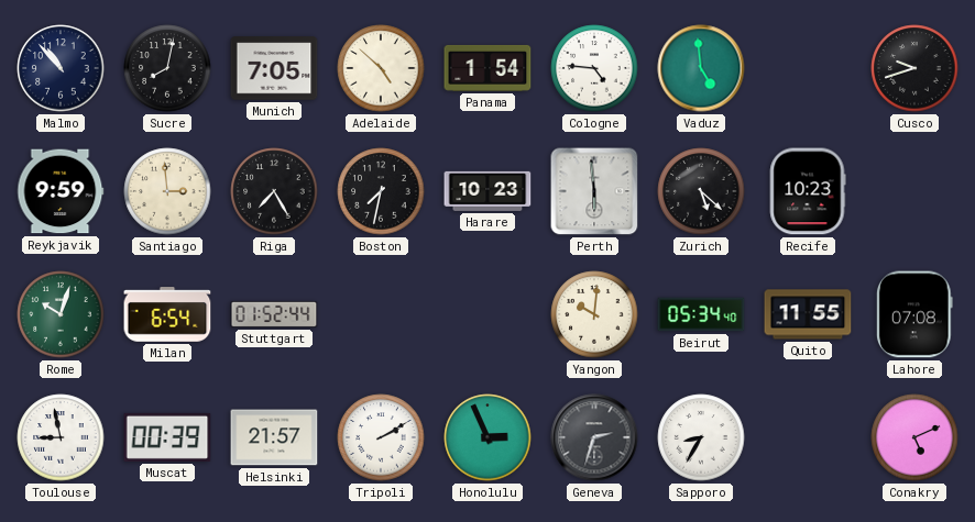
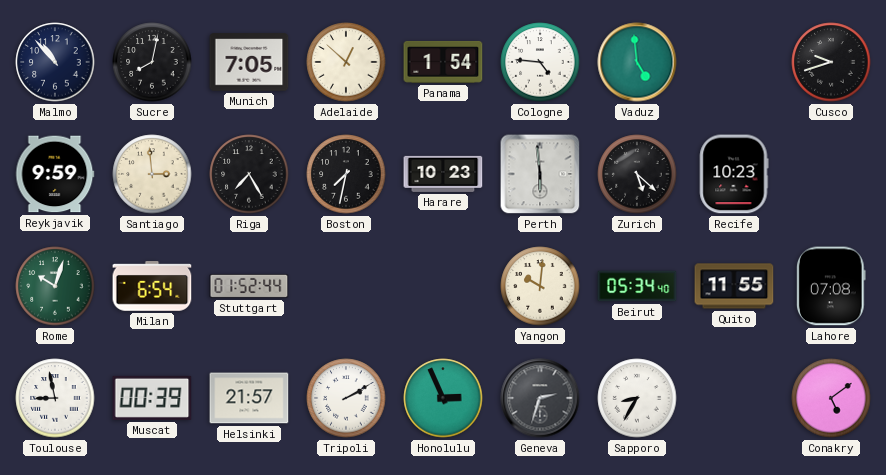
Adelaide: 4:52 -> 12:52
Conakry: 5:11 -> 5:09
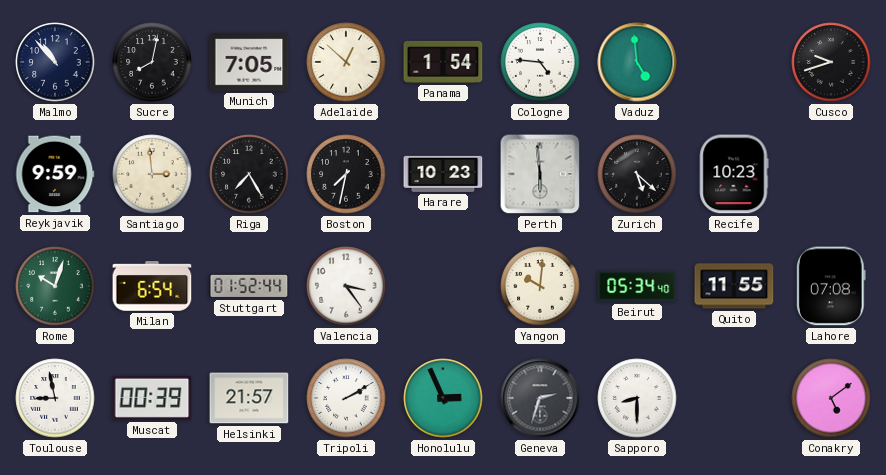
Valencia: none -> 3:24
Sapporo: 8:35 -> 8:30
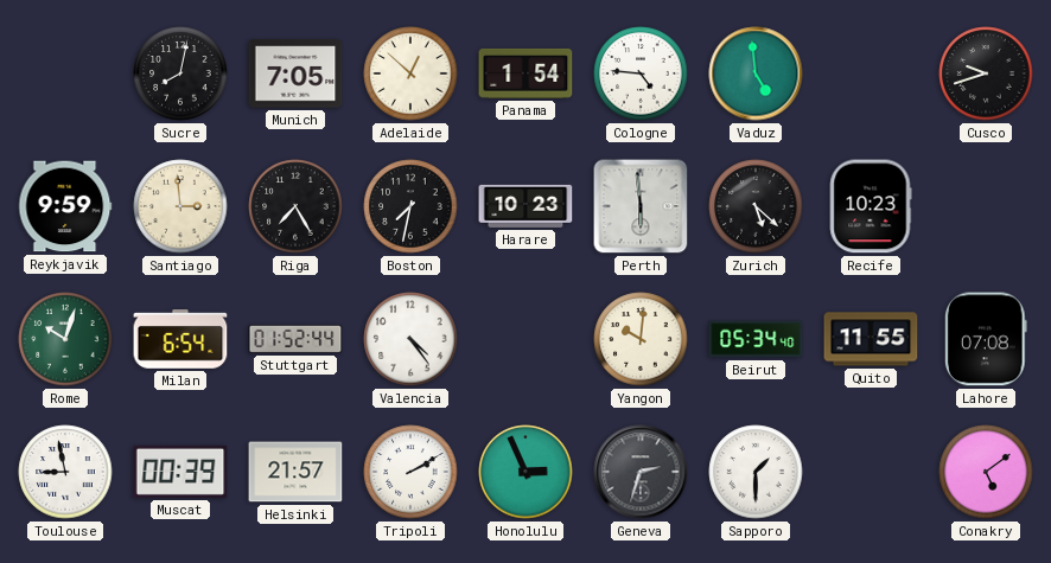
Malmo: 10:53 -> none
Valencia: 3:24 -> 4:24
Sapporo: 8:30 -> 1:30
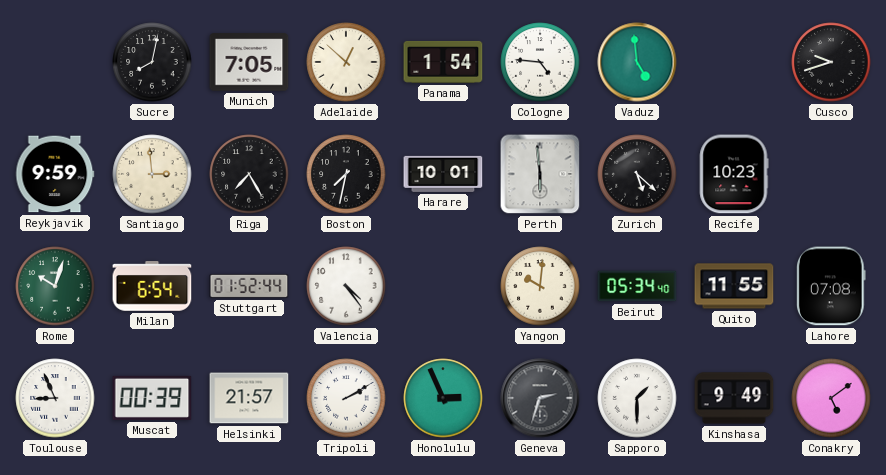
Harare: 10:23 -> 10:01
Toulouse: 8:58 -> 8:56
Kinshasa: none -> 9:49
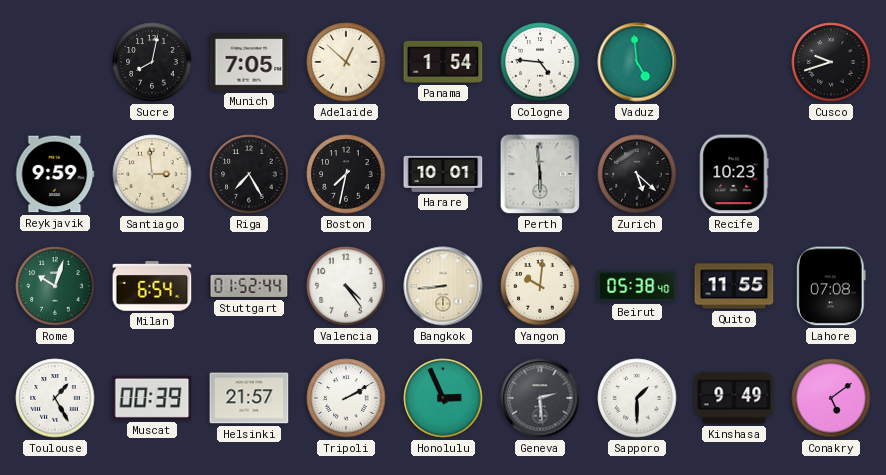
Bangkok: none -> 8:44
Beirut: 05:34 -> 05:38
Toulouse: 8:56 -> 1:25
Geneva: 2:33 -> 2:29
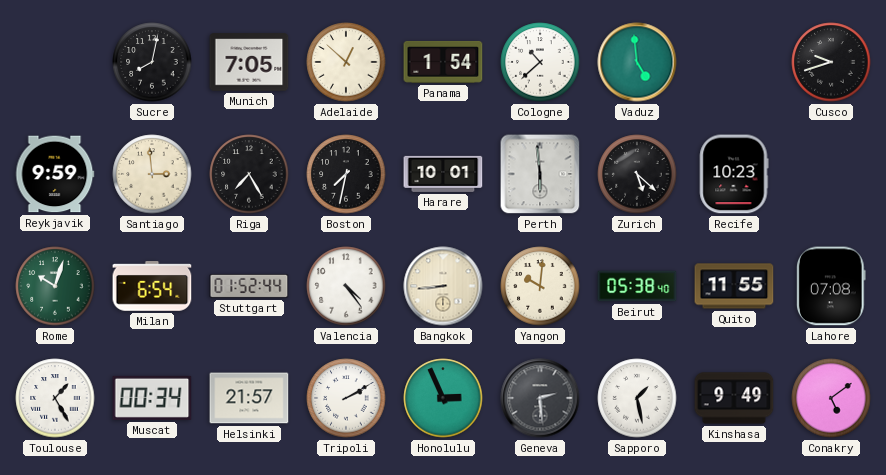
Cologne: 4:46 -> 10:38
Muscat: 00:39 -> 00:34
Sapporo: 1:30 -> 1:28
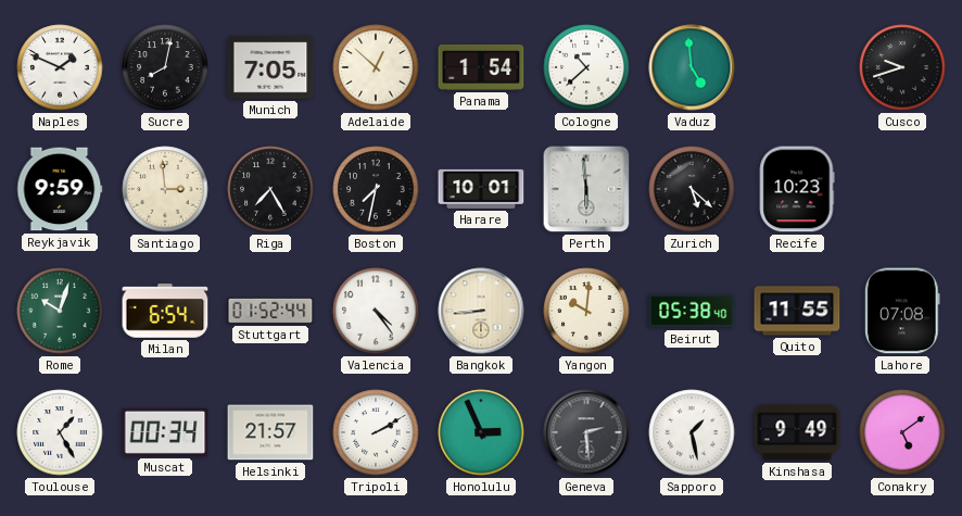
Naples: none -> 1:49
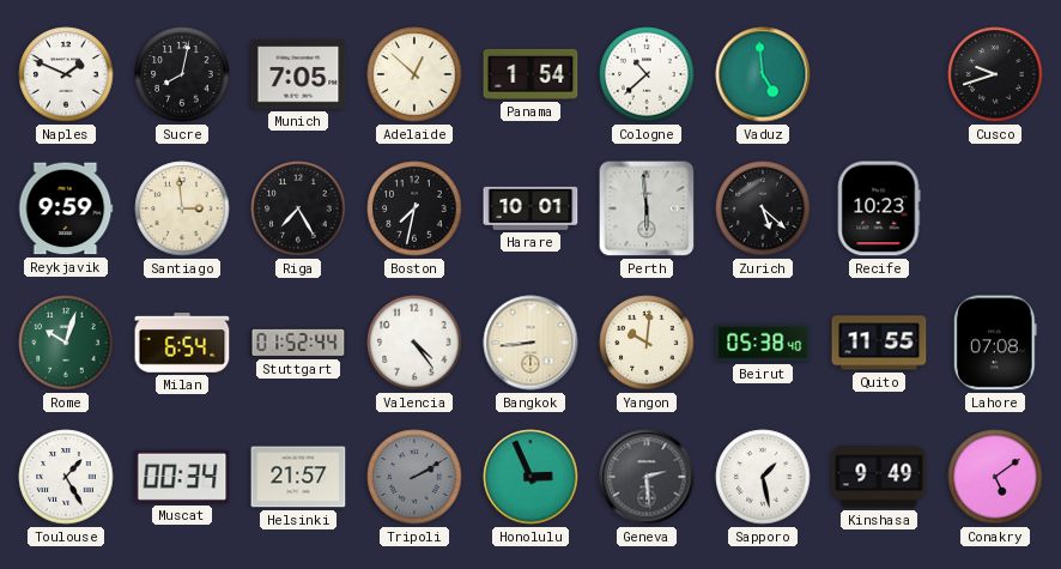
Tripoli dial: white -> grey
